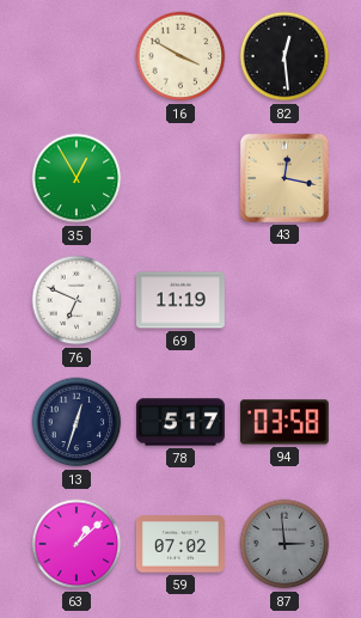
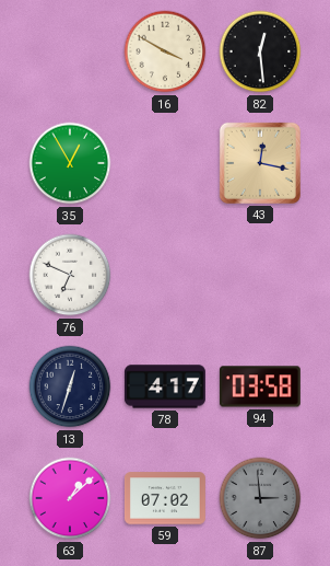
69: 11:19 -> none
78: 5:17 -> 4:17
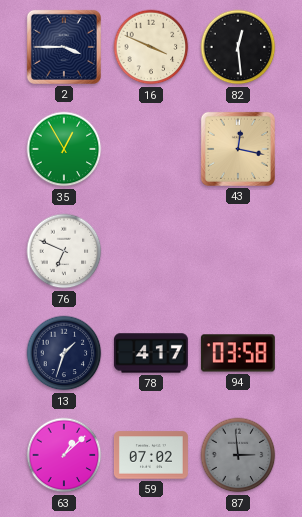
2: none -> 3:45
16: 3:50 -> 3:49
13: 12:33 -> 1:33
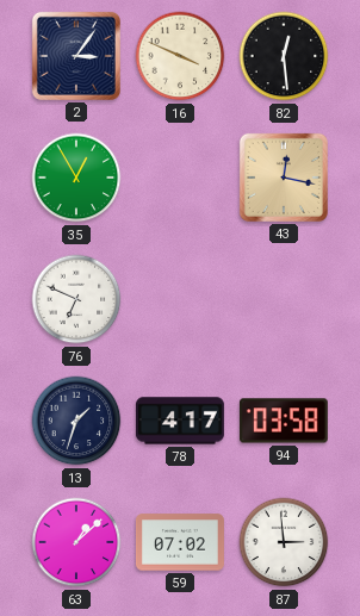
2: 3:45 -> 3:06
87 dial: grey -> white
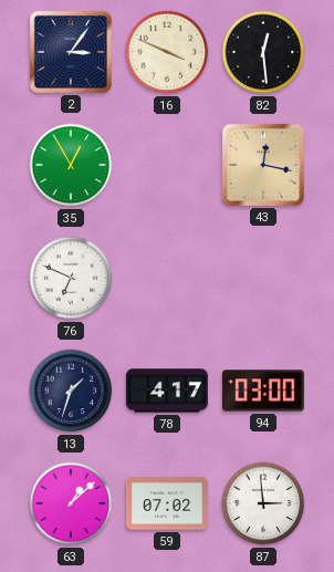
94: 03:58 -> 03:00
